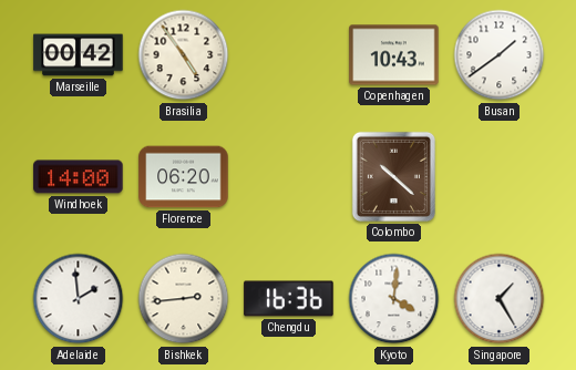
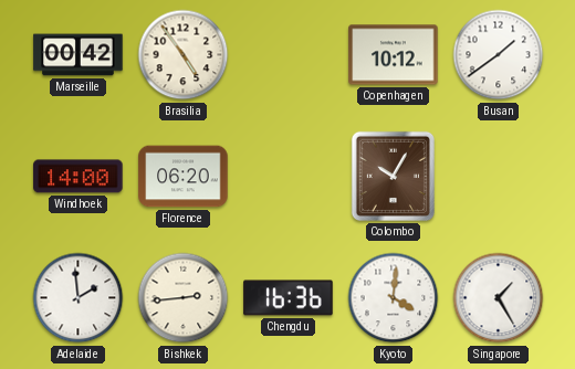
Copenhagen: 10:43 -> 10:12
Colombo: 10:22 -> 10:05
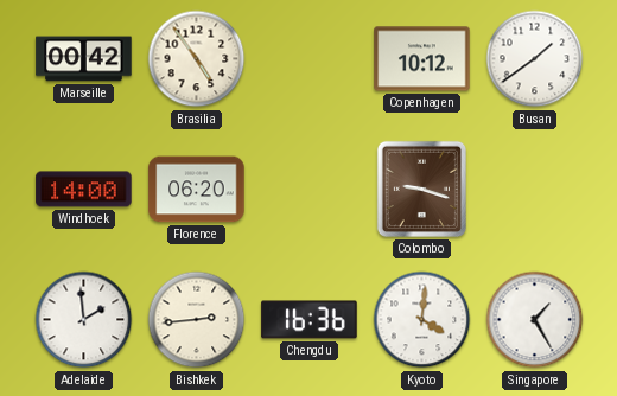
Colombo: 10:05 -> 9:18
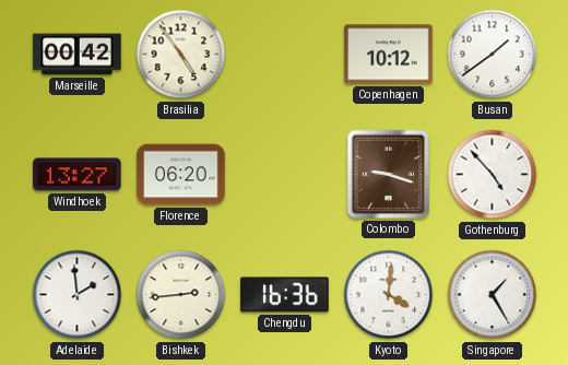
Windhoek: 14:00 -> 13:27
Gothenburg: none -> 4:53
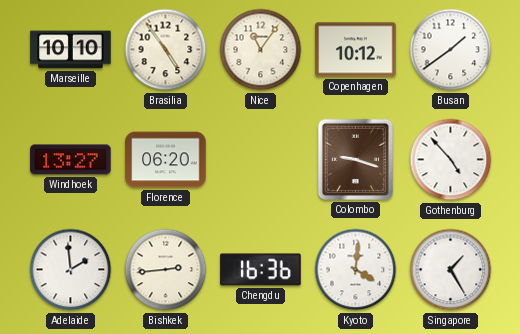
Marseille: 00:42 -> 10:10
Nice: none -> 11:06
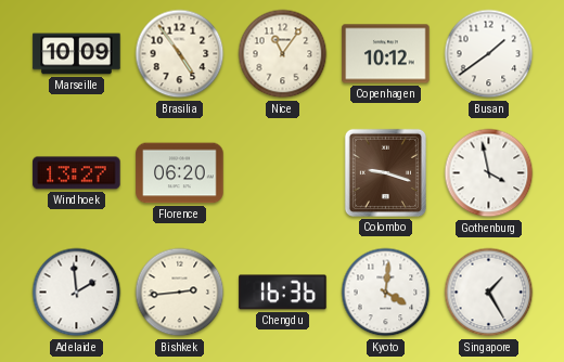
Marseille: 10:10 -> 10:09
Gothenburg: 4:53 -> 3:58
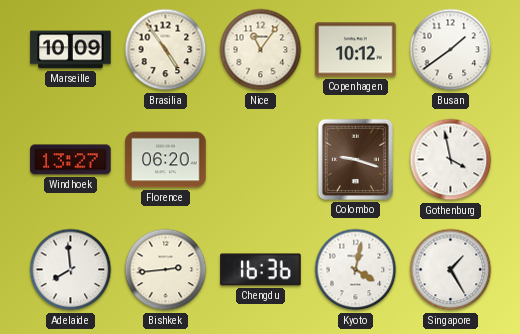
Adelaide: 1:59 -> 7:59
Kyoto: 4:01 -> 4:02
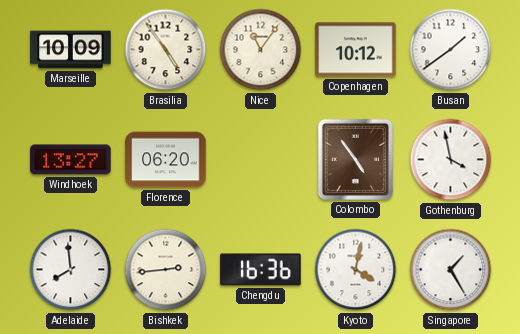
Colombo: 9:18 -> 4:54
